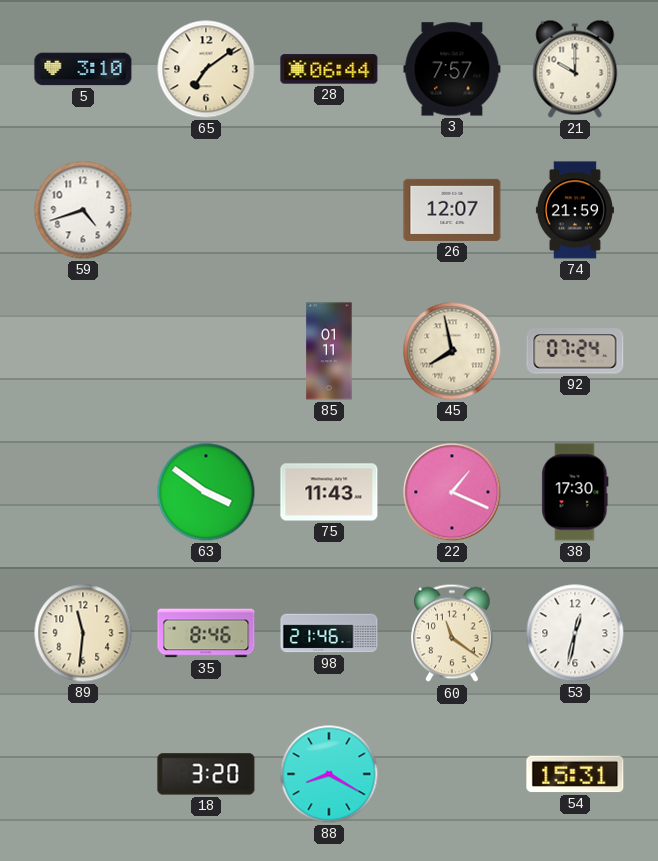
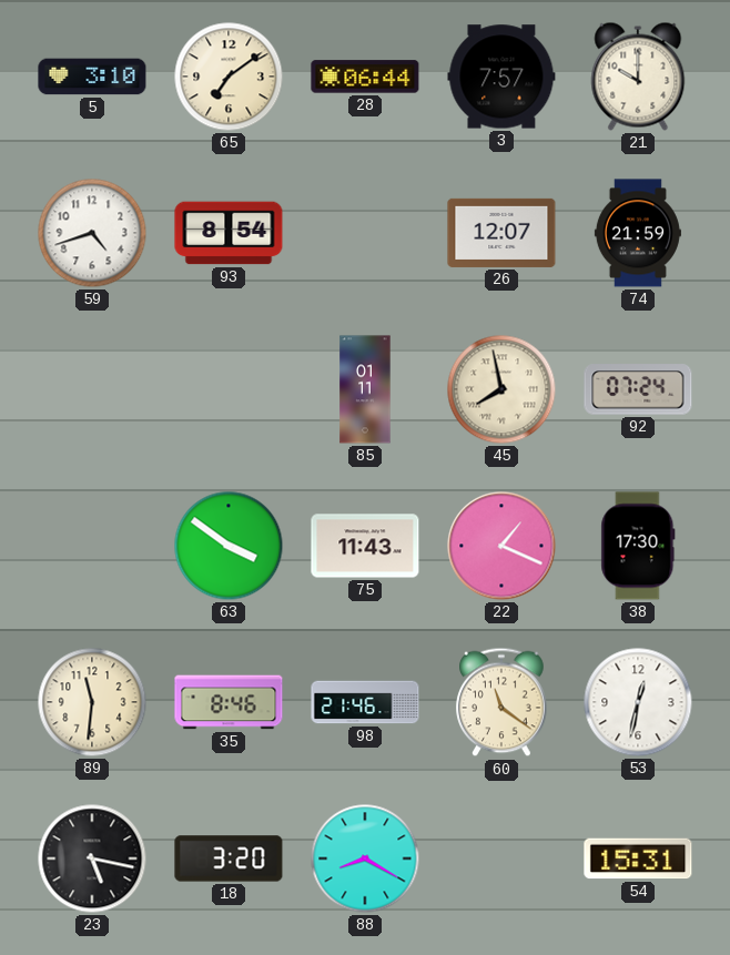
93: none -> 8:54
23: none -> 5:17
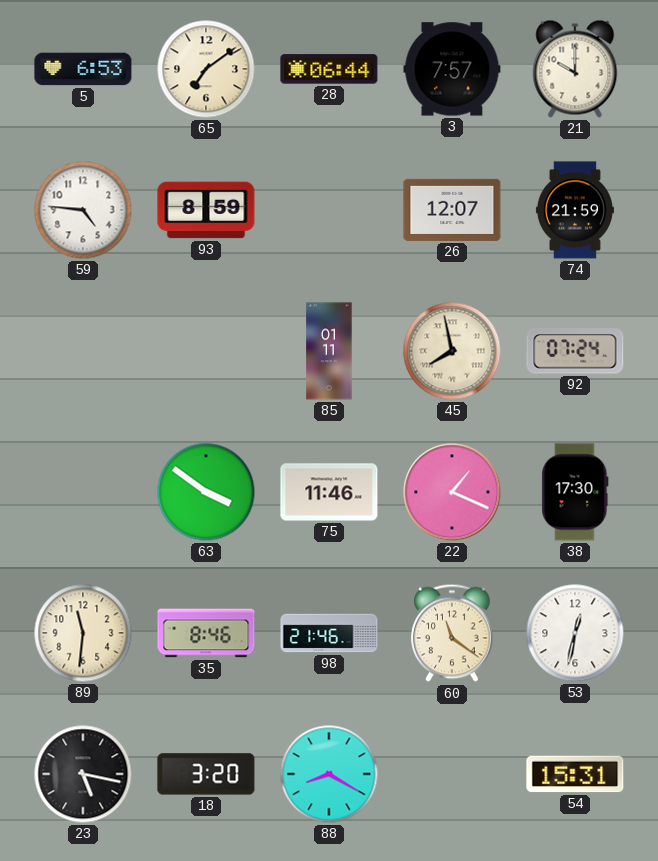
5: 3:10 -> 6:53
59: 4:42 -> 4:46
93: 8:54 -> 8:59
75: 11:43 -> 11:46
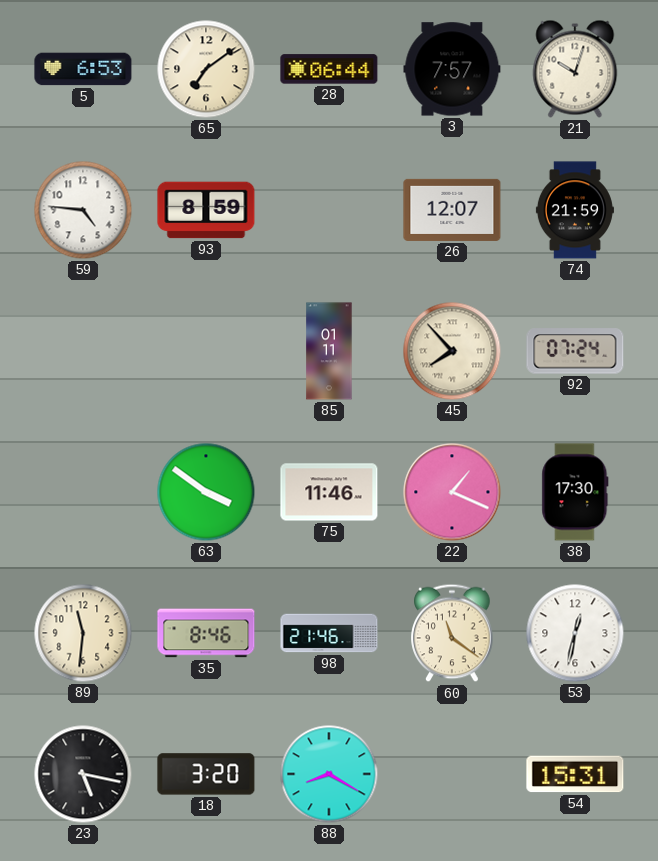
21: 10:00 -> 10:03
45: 7:58 -> 7:53
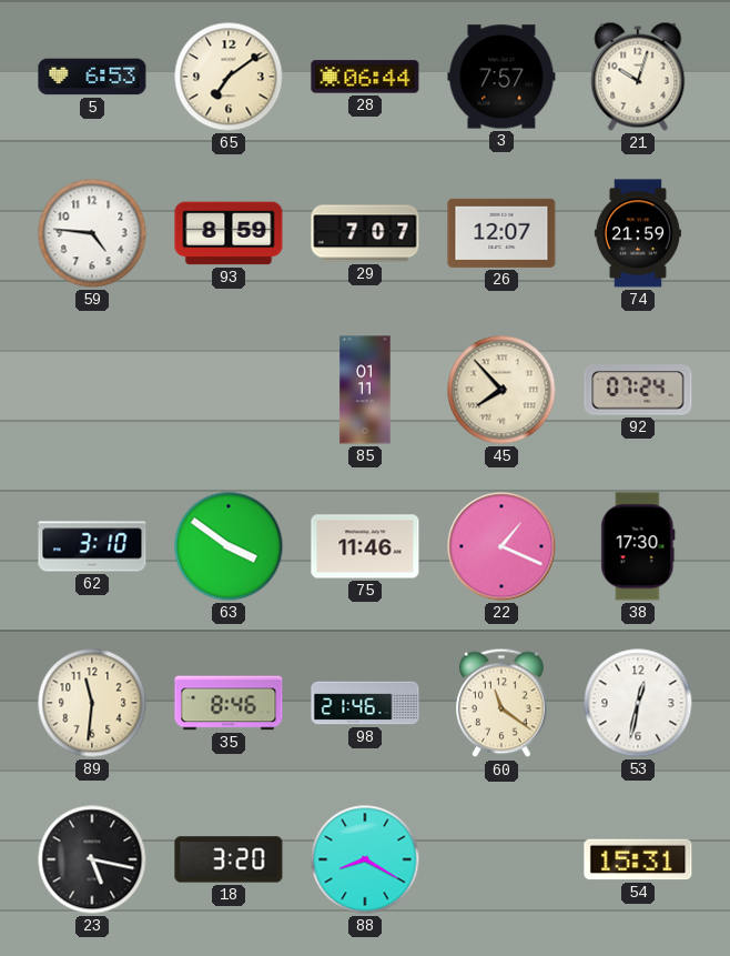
29: none -> 7:07
62: none -> 3:10
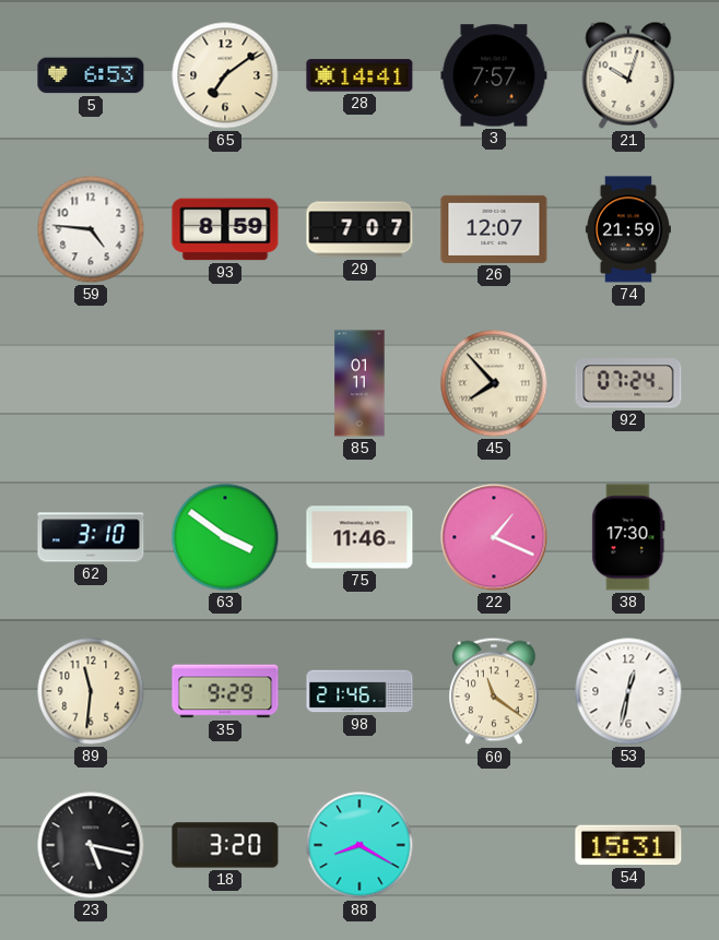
28: 06:44 -> 14:41
35: 8:46 -> 9:29
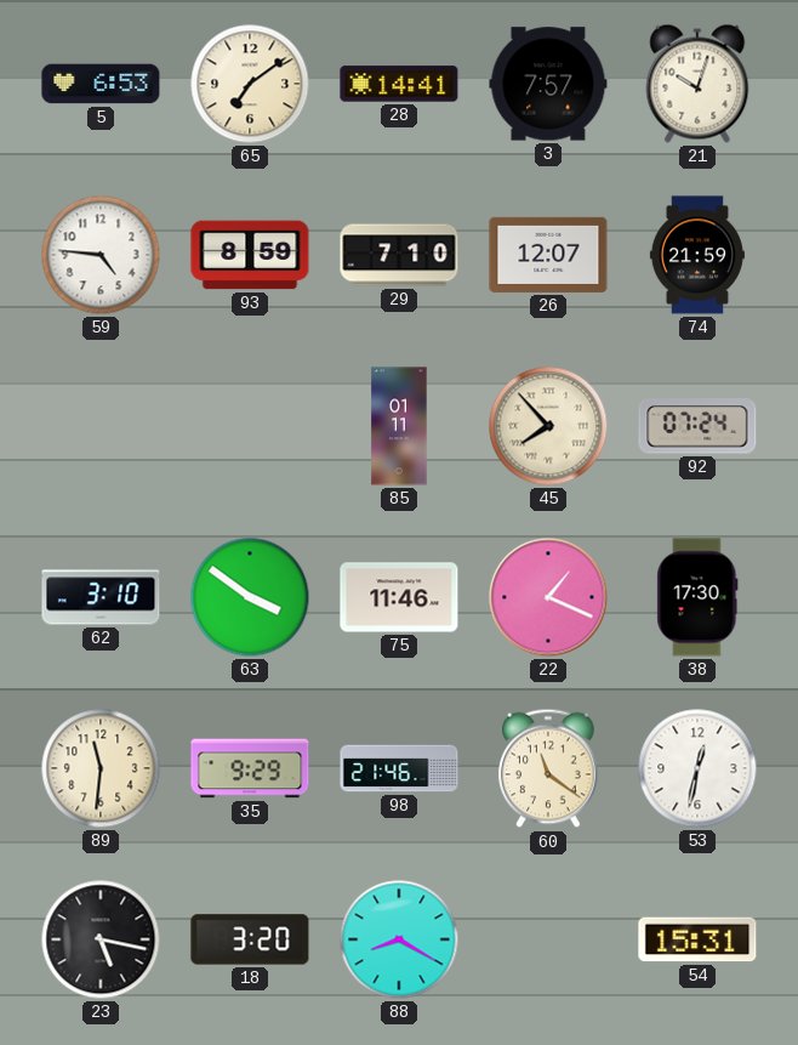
29: 7:07 -> 7:10
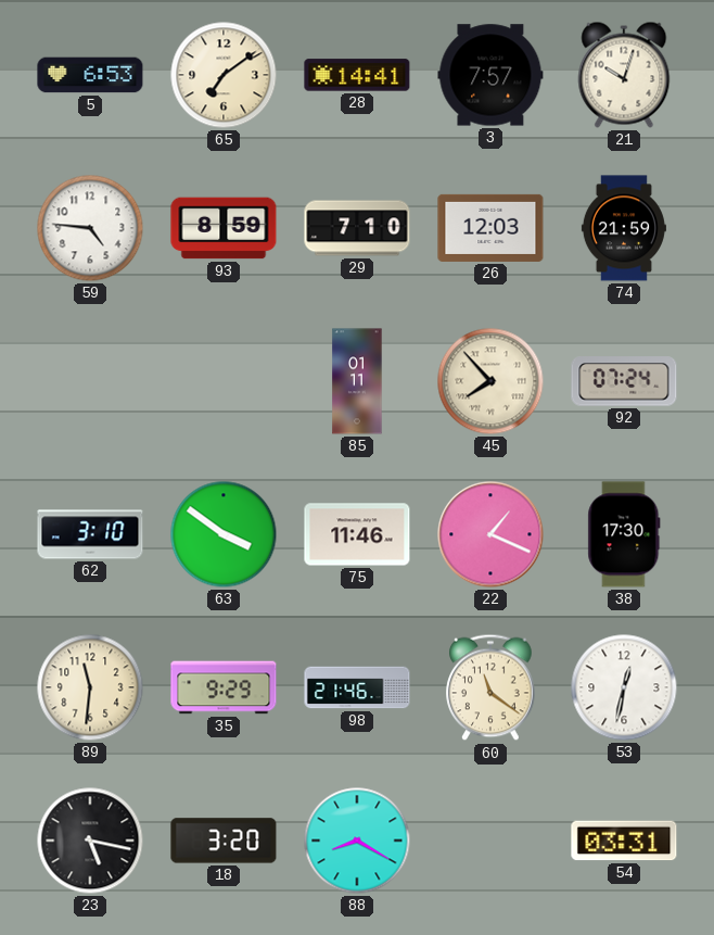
26: 12:07 -> 12:03
54: 15:31 -> 03:31
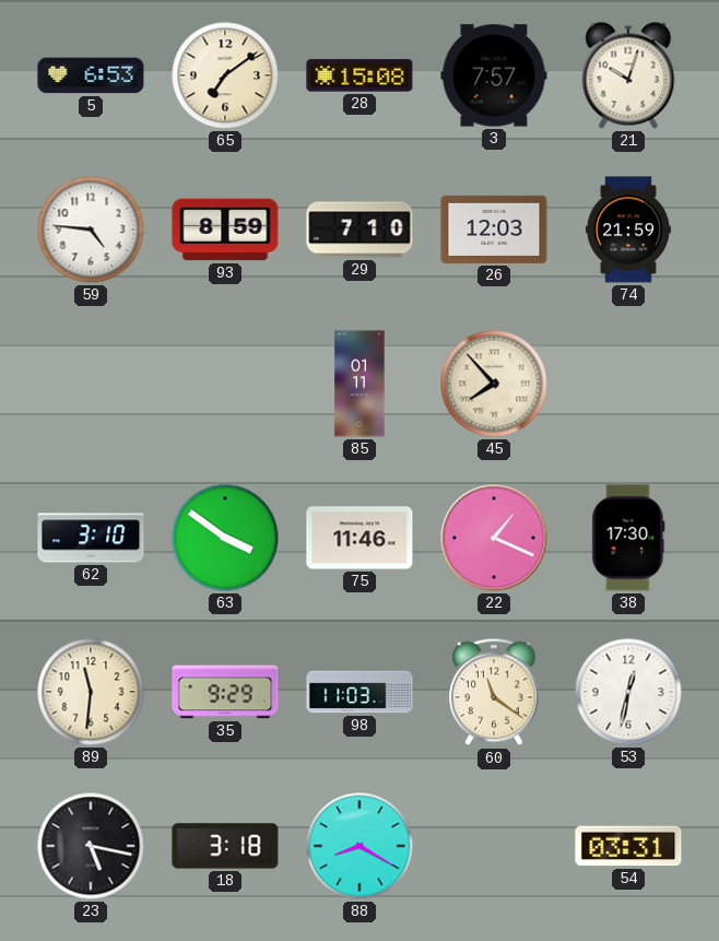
28: 14:41 -> 15:08
92: 07:24 -> none
98: 21:46 -> 11:03
18: 3:20 -> 3:18
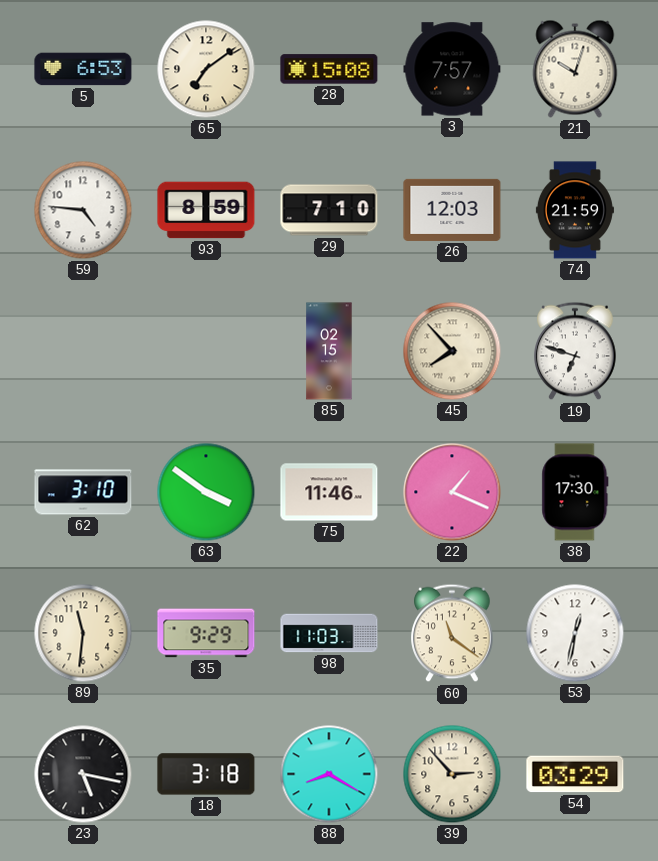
85: 01:11 -> 02:15
19: none -> 6:48
39: none -> 2:53
54: 03:31 -> 03:29
